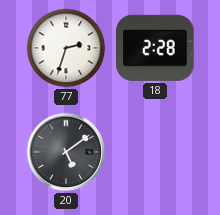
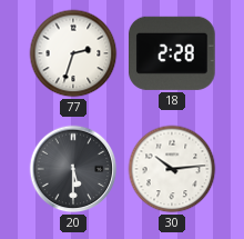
20: 5:09 -> 5:30
30: none -> 10:14
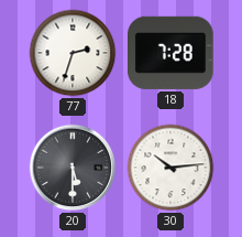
18: 2:28 -> 7:28
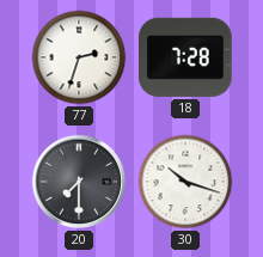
20: 5:30 -> 7:30
30: 10:14 -> 10:18
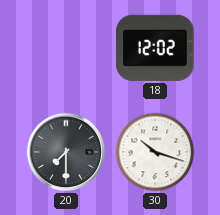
77: 2:33 -> none
18: 7:28 -> 12:02
